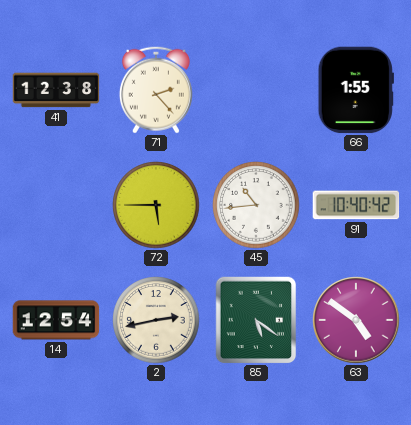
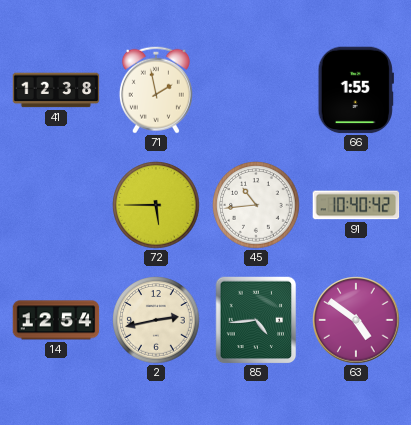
71: 2:23 -> 1:58
85: 5:21 -> 4:44
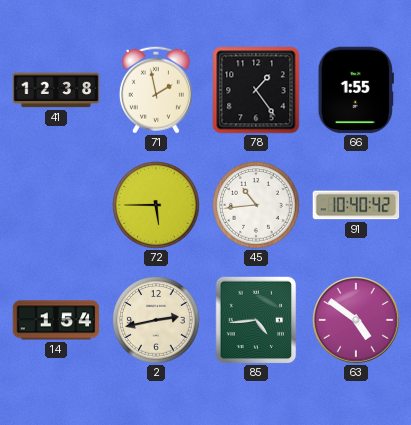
78: none -> 1:24
14: 12:54 -> 1:54
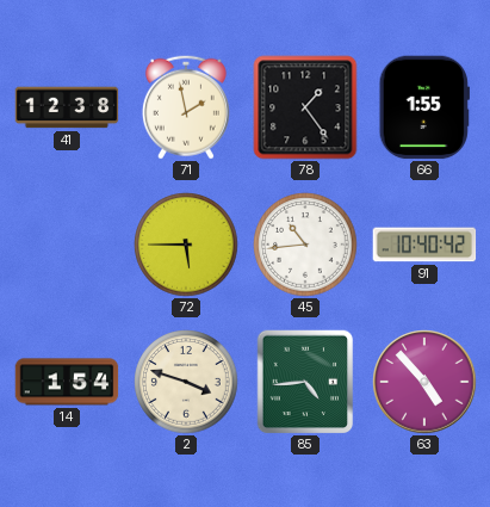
2: 2:43 -> 3:48
63: 4:51 -> 4:53
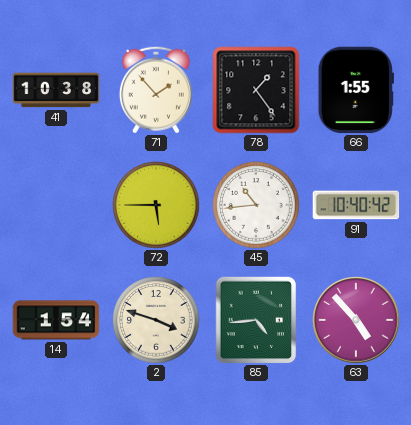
41: 12:38 -> 10:38
71: 1:58 -> 1:53
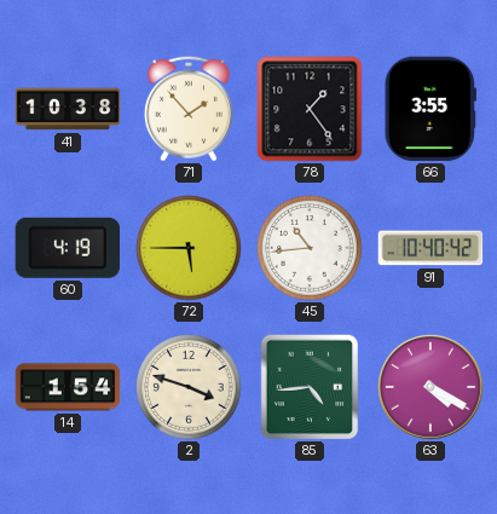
66: 1:55 -> 3:55
60: none -> 4:19
63: 4:53 -> 4:20
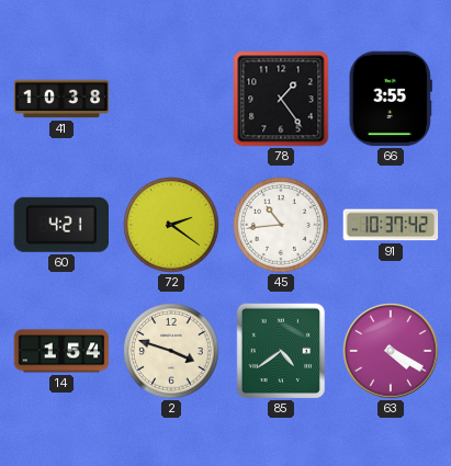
71: 1:53 -> none
60: 4:19 -> 4:21
72: 5:45 -> 2:21
91: 10:40 -> 10:37
85: 4:44 -> 4:39
